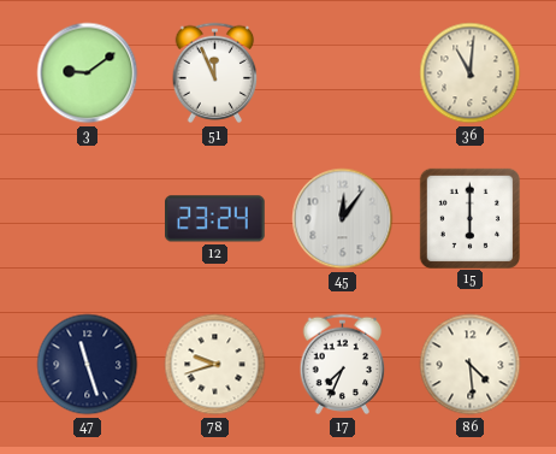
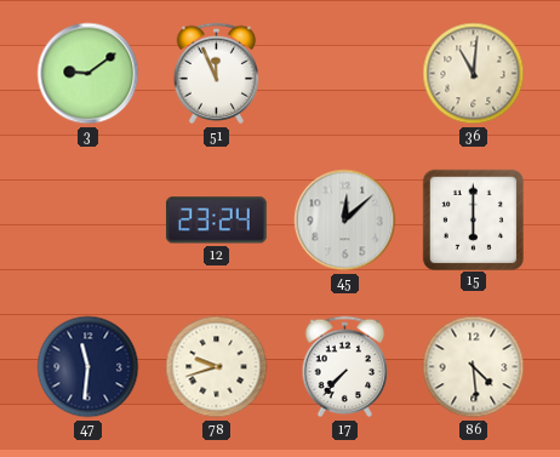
45: 12:06 -> 12:08
47: 11:27 -> 11:31
17: 7:34 -> 7:37
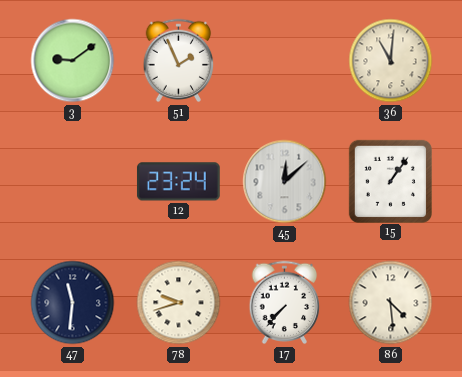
51: 11:56 -> 1:56
15: 6:00 -> 1:06
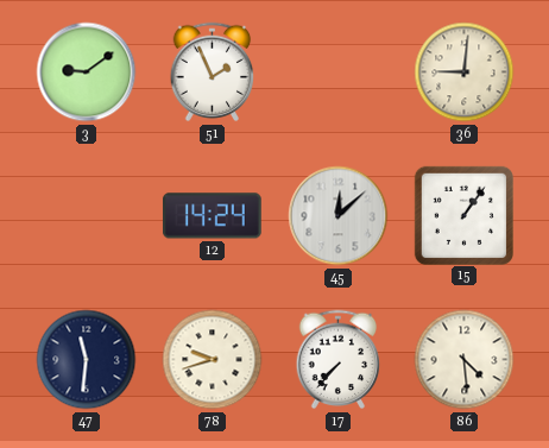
36: 11:01 -> 9:01
12: 23:24 -> 14:24
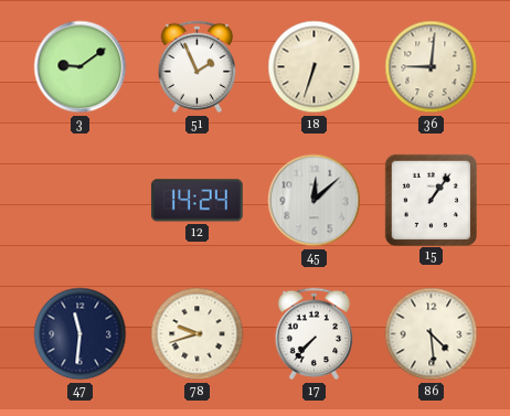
18: none -> 6:33
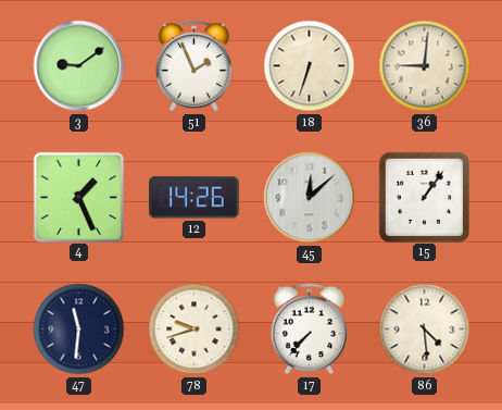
4: none -> 1:26
12: 14:24 -> 14:26
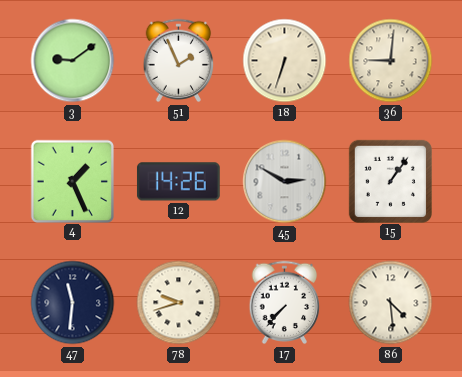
45: 12:08 -> 2:50
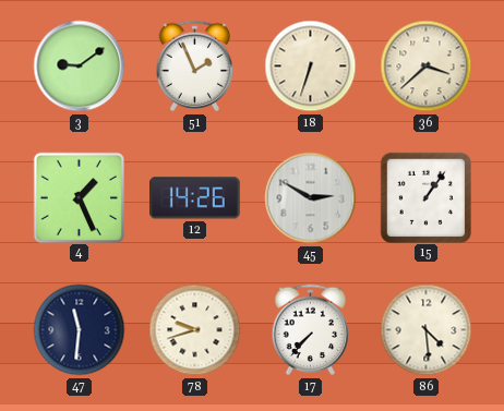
36: 9:01 -> 3:38
